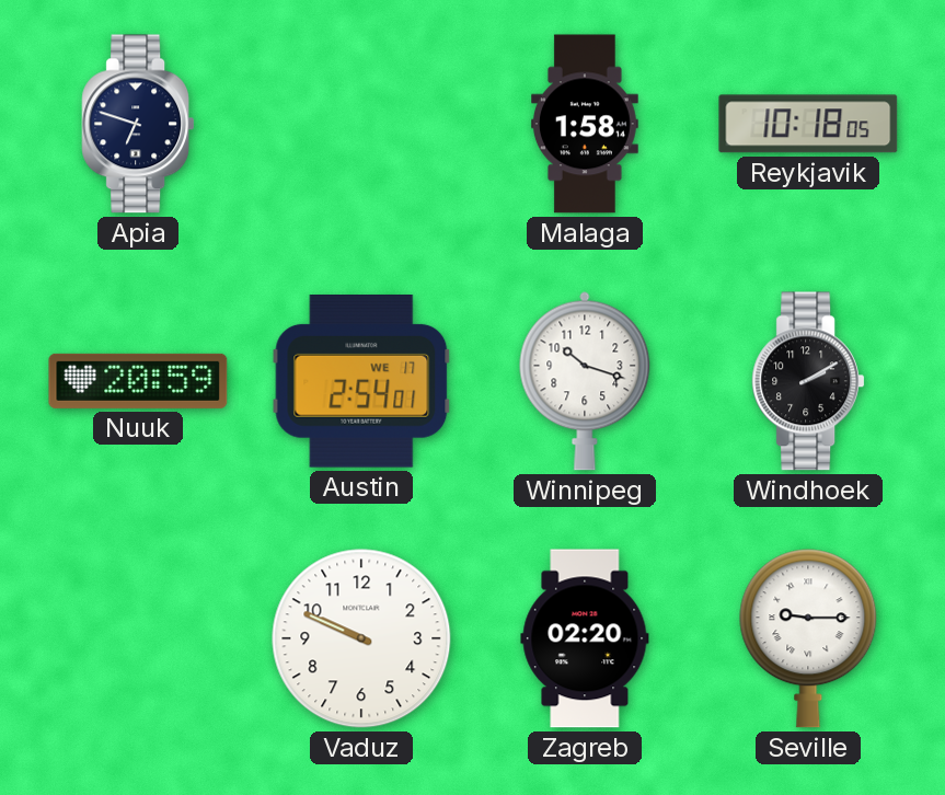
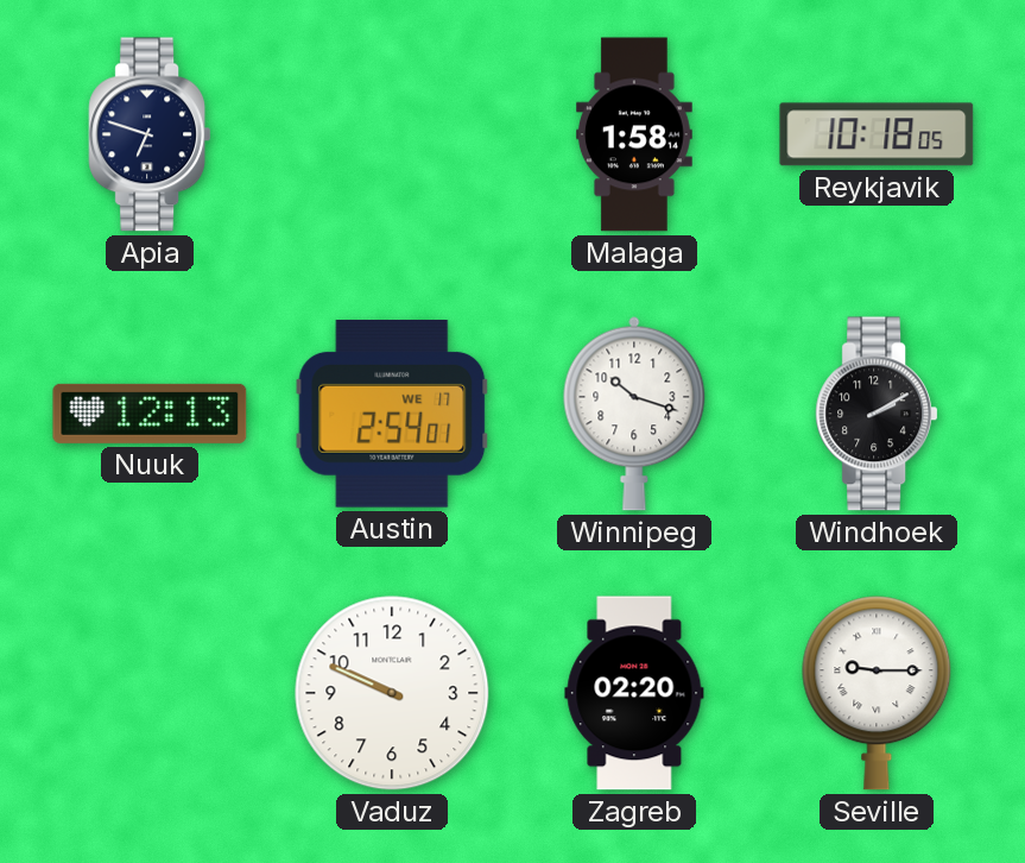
Nuuk: 20:59 -> 12:13
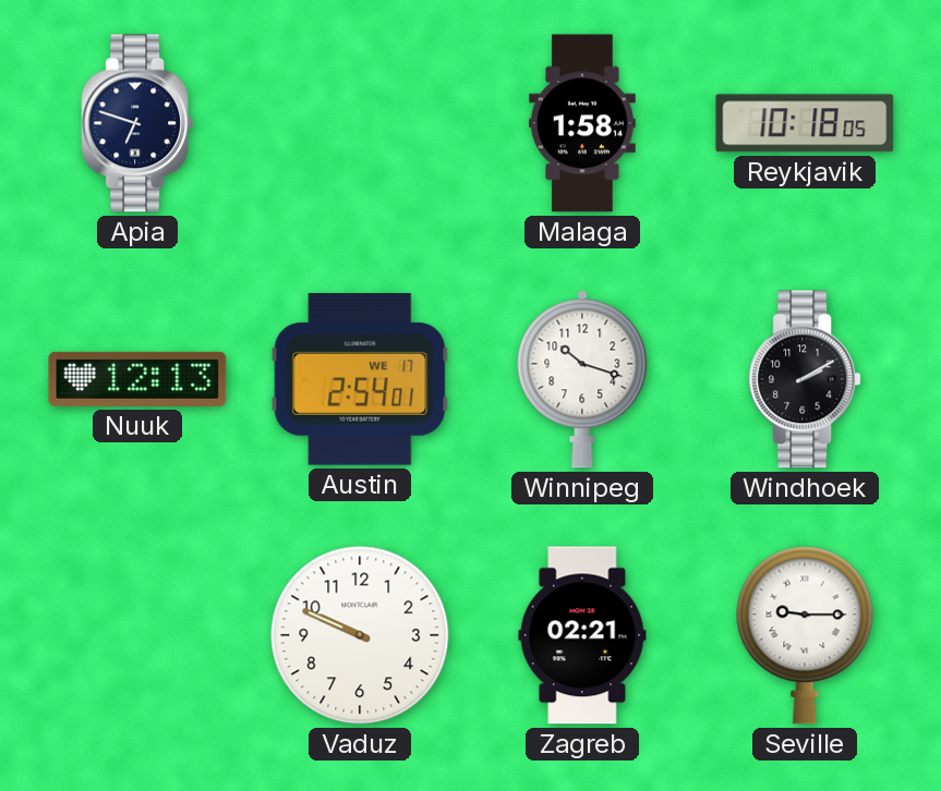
Zagreb: 02:20 -> 02:21
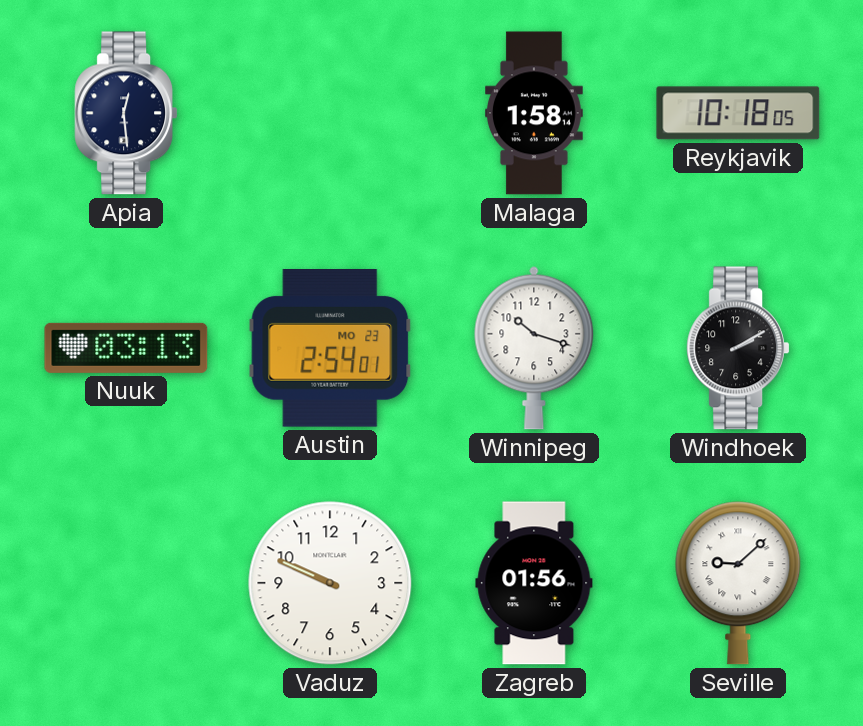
Apia: 6:48 -> 12:29
Nuuk: 12:13 -> 03:13
Austin date: WE 17 -> MO 23
Zagreb: 02:21 -> 01:56
Seville: 9:15 -> 9:08
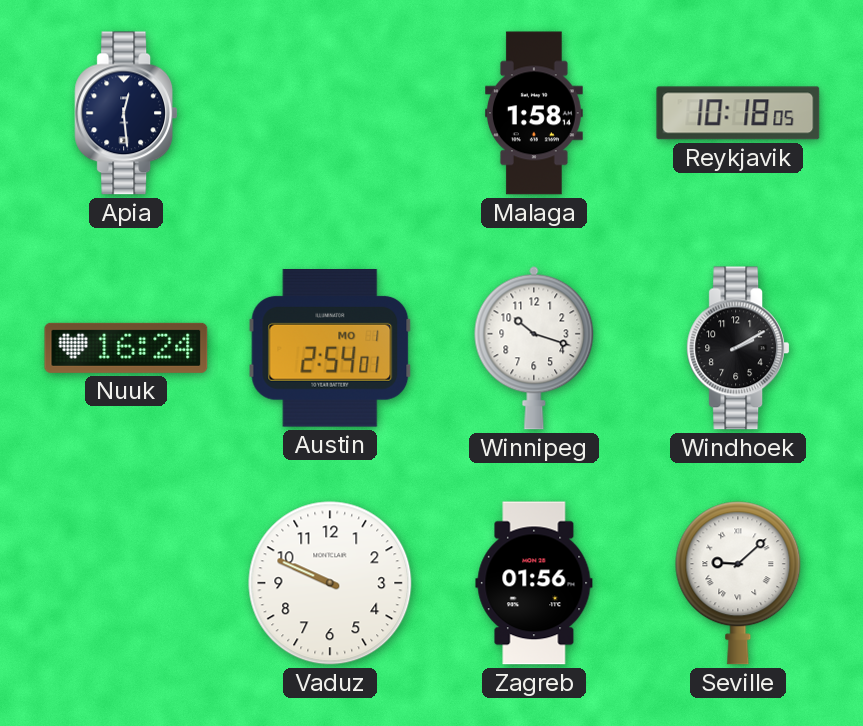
Nuuk: 03:13 -> 16:24
Austin date: MO 23 -> MO 1
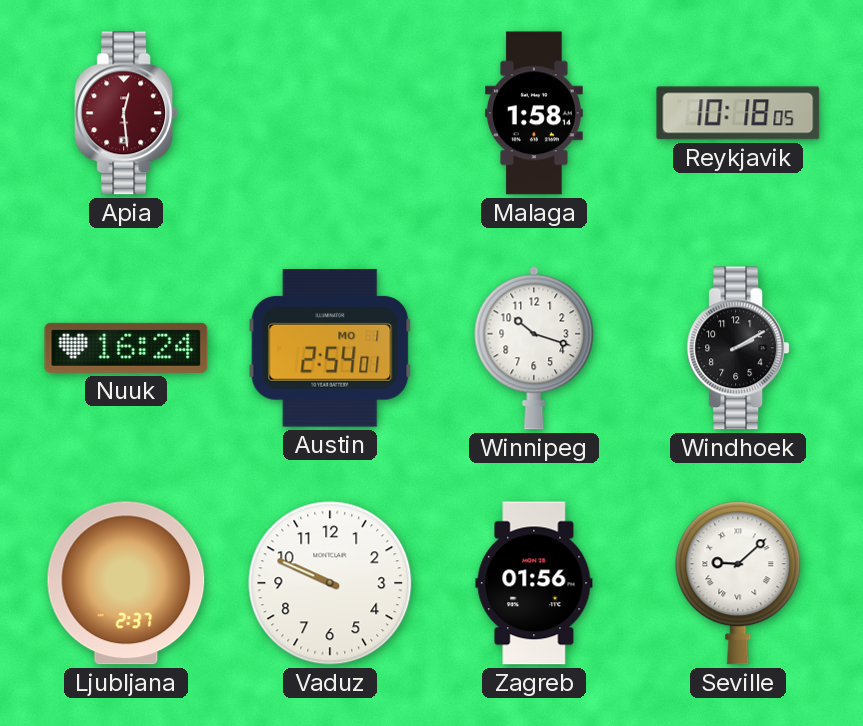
Apia dial: navy -> burgundy
Ljubljana: none -> 2:37
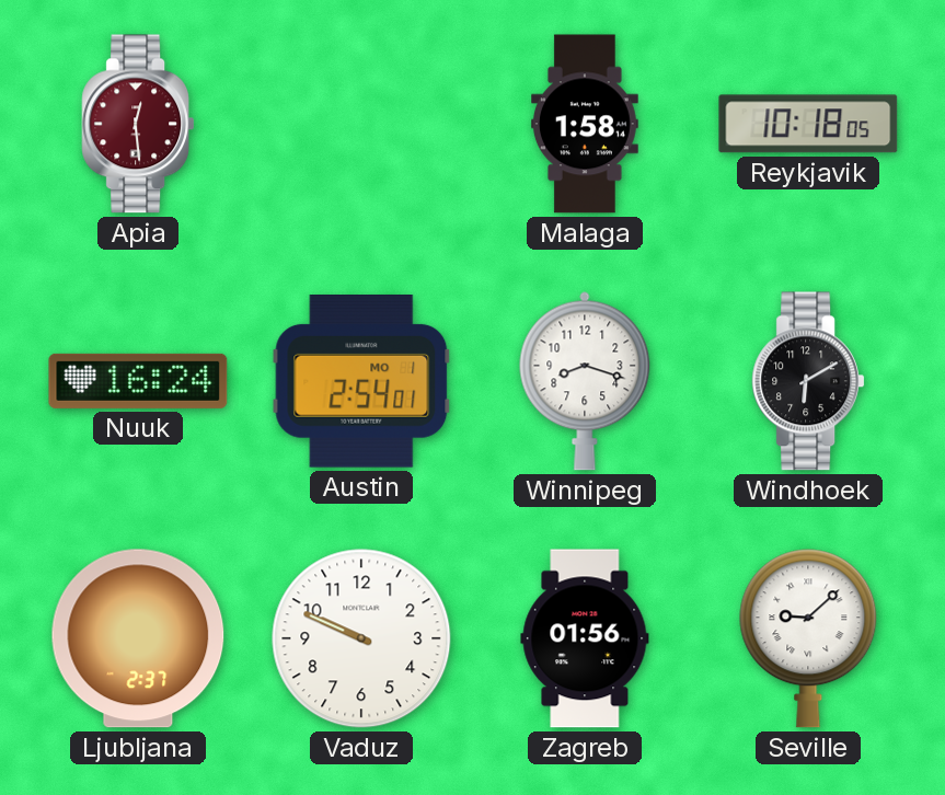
Winnipeg: 10:18 -> 8:18
Windhoek: 2:10 -> 6:10
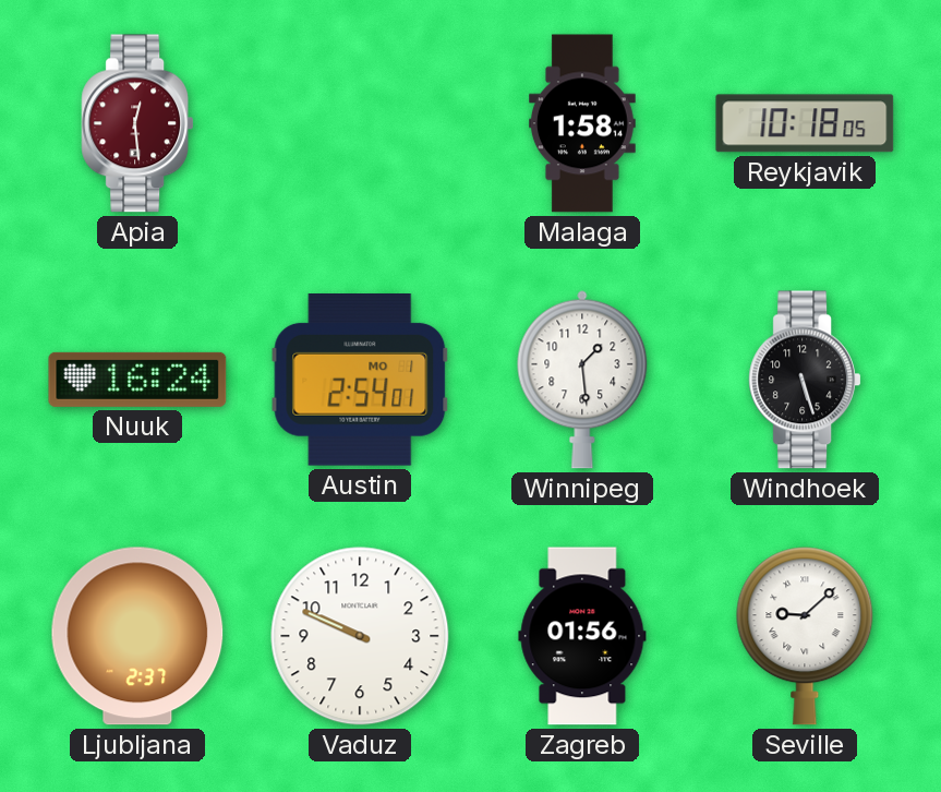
Winnipeg: 8:18 -> 1:29
Windhoek: 6:10 -> 5:27
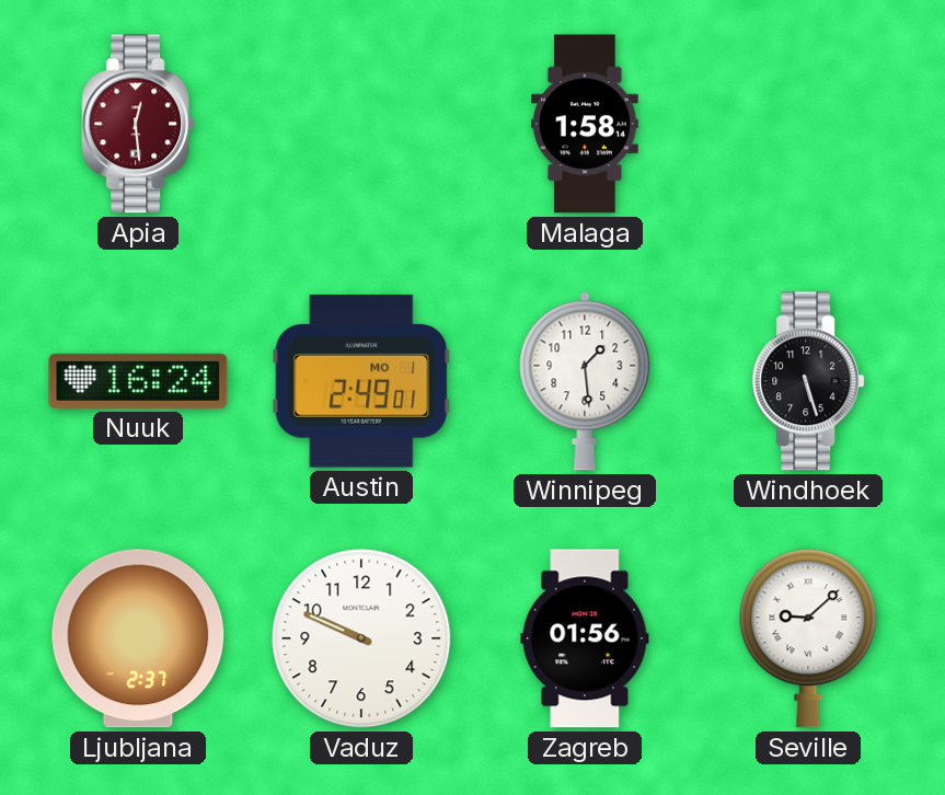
Reykjavik: 10:18 -> none
Austin: 2:54 -> 2:49
